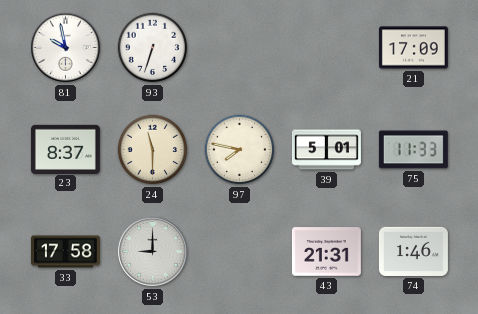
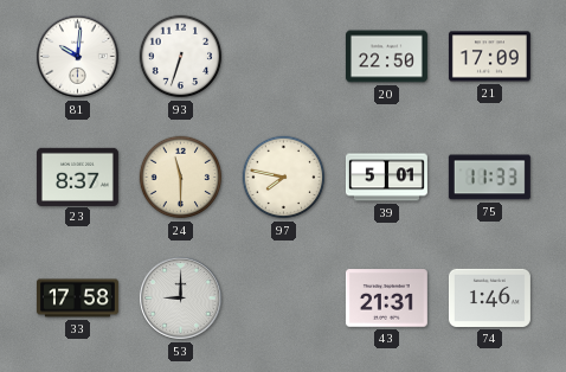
81: 9:58 -> 10:01
20: none -> 22:50
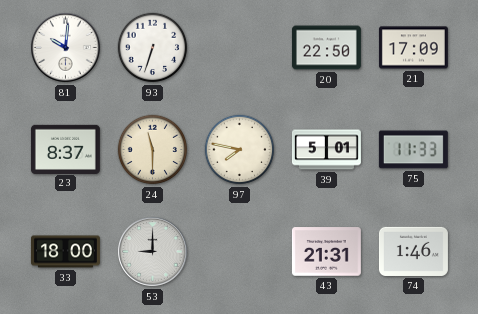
33: 17:58 -> 18:00
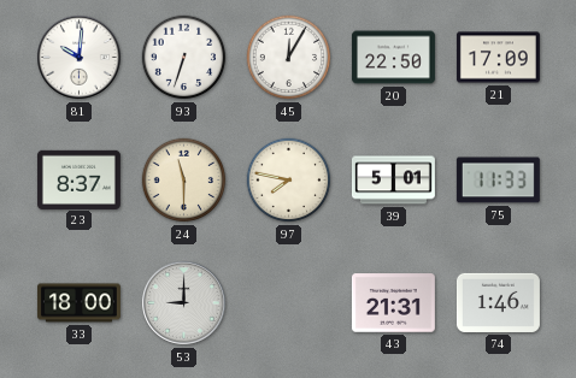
45: none -> 12:05
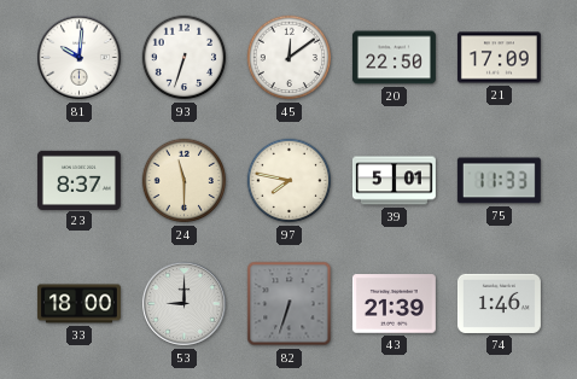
45: 12:05 -> 12:09
82: none -> 6:33
43: 21:31 -> 21:39
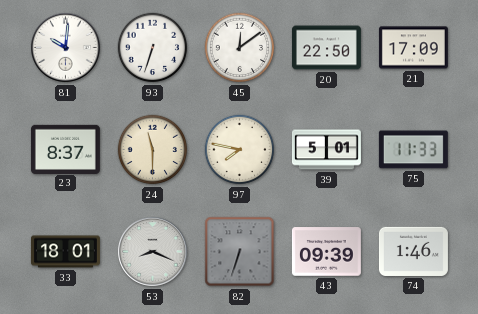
33: 18:00 -> 18:01
53: 9:00 -> 8:19
43: 21:39 -> 09:39
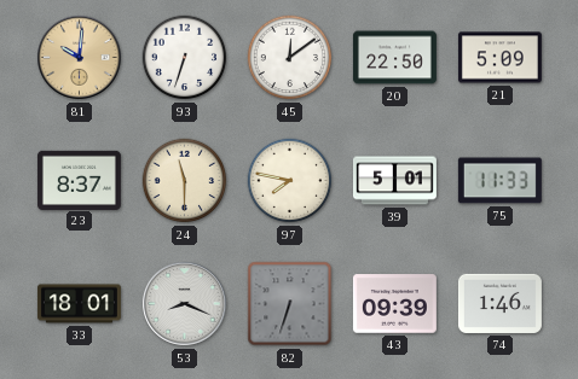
81 dial: white -> champagne
21: 17:09 -> 5:09
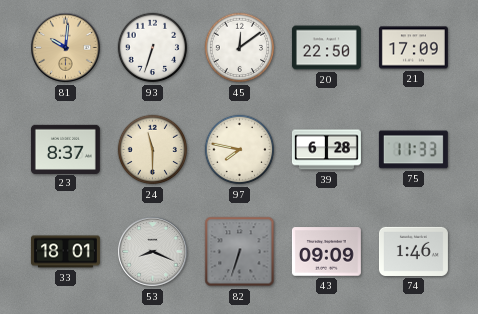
21: 5:09 -> 17:09
39: 5:01 -> 6:28
43: 09:39 -> 09:09
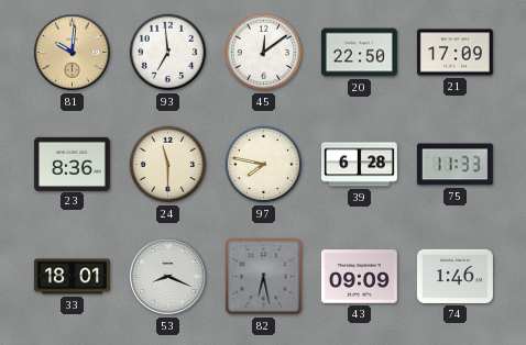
93: 6:33 -> 6:59
23: 8:37 -> 8:36
82: 6:33 -> 6:28
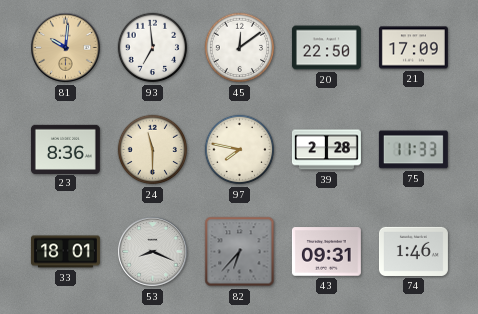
39: 6:28 -> 2:28
82: 6:28 -> 6:37
43: 09:09 -> 09:31
